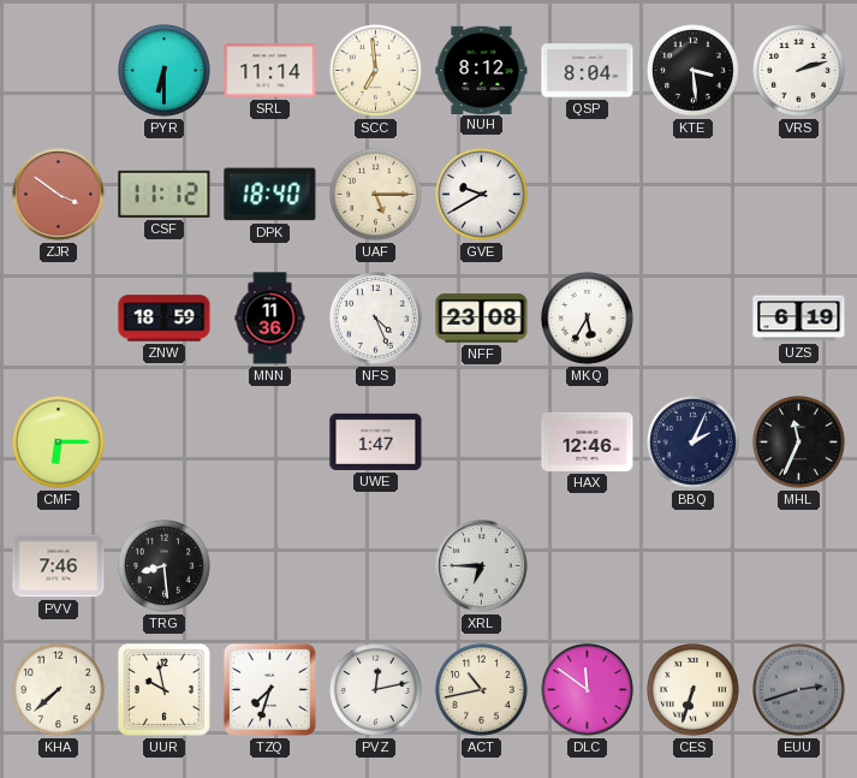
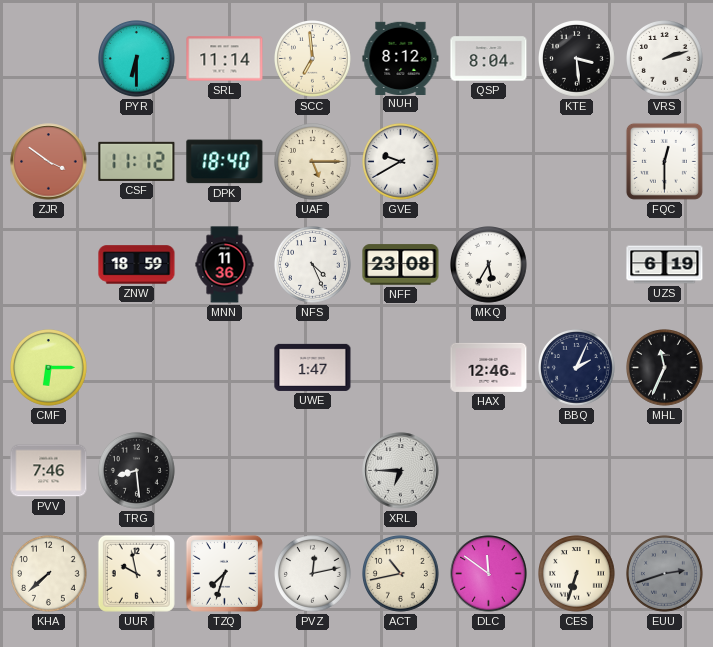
FQC: none -> 12:30
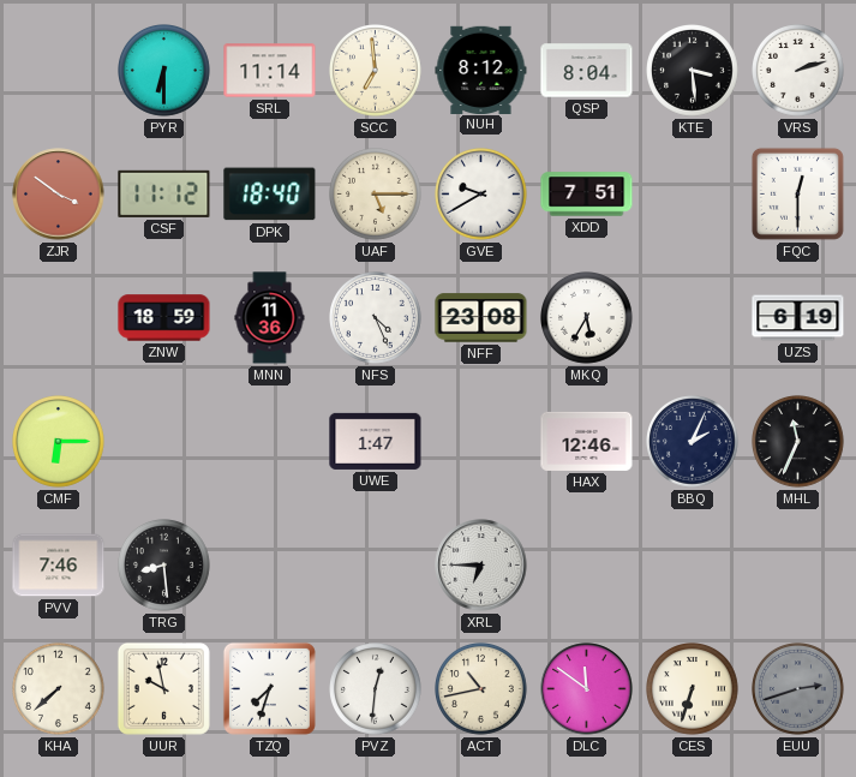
XDD: none -> 7:51
PVZ: 12:13 -> 12:31
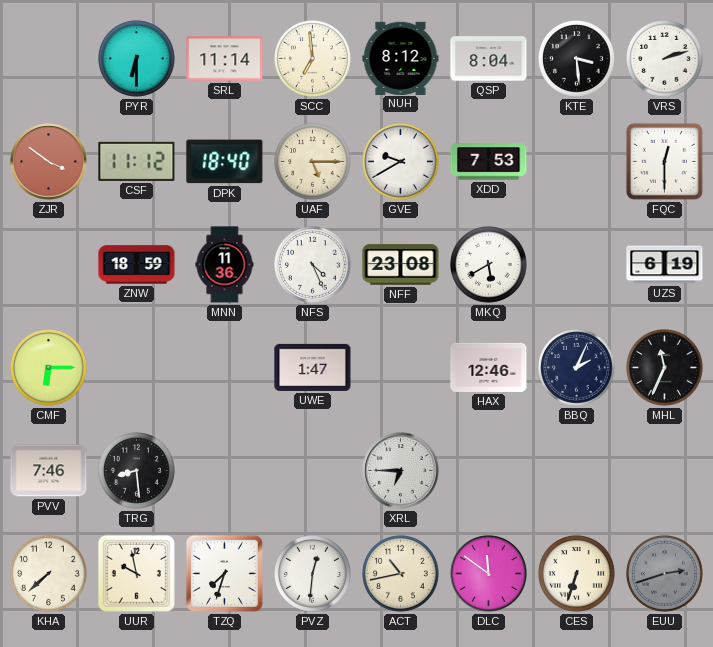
XDD: 7:51 -> 7:53
MKQ: 5:35 -> 5:40
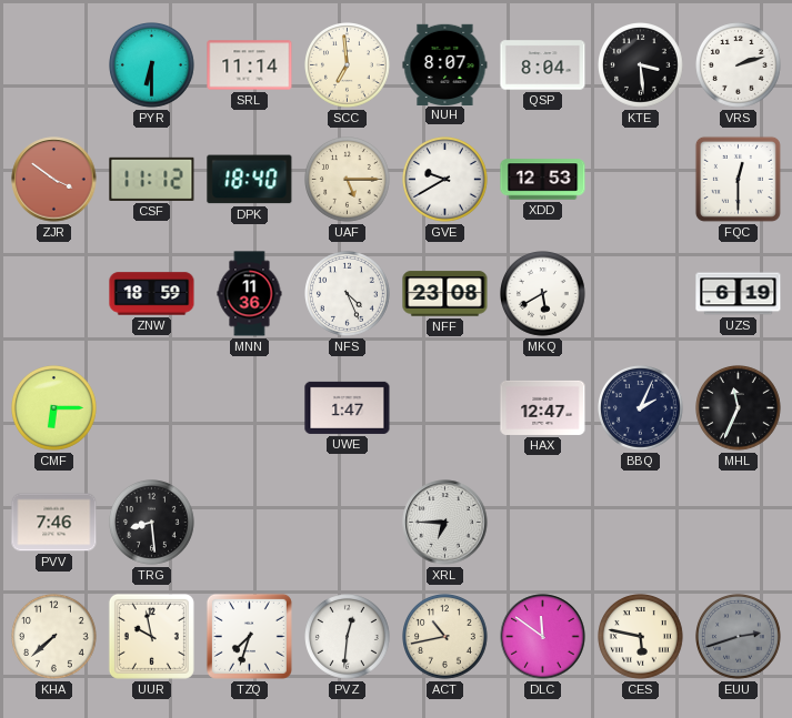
NUH: 8:12 -> 8:07
XDD: 7:53 -> 12:53
HAX: 12:46 -> 12:47
CES: 6:33 -> 5:47
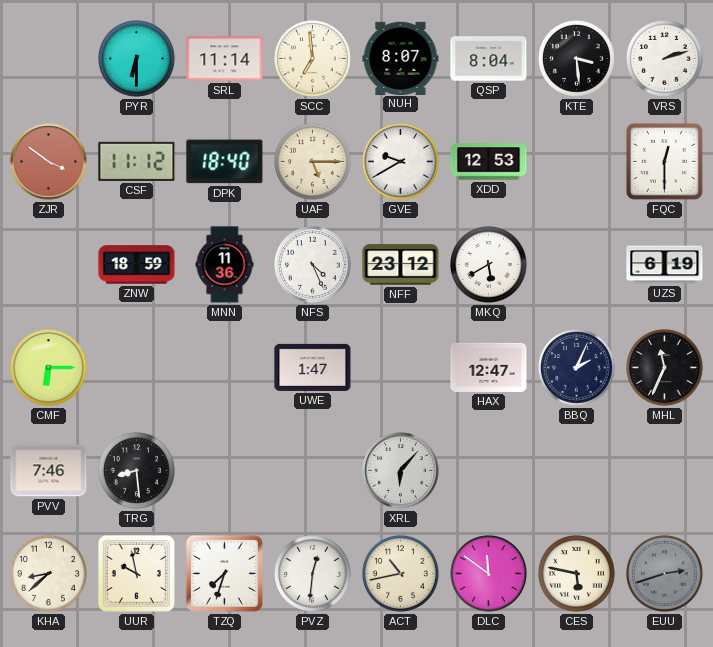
NFF: 23:08 -> 23:12
XRL: 6:45 -> 6:07
KHA: 7:38 -> 8:38
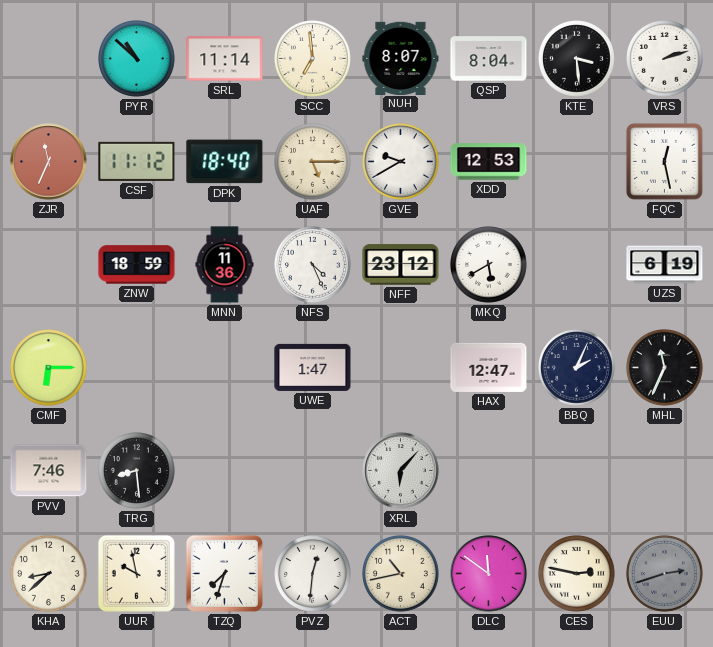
PYR: 6:30 -> 10:52
ZJR: 3:51 -> 11:34
FQC: 12:30 -> 12:28
CES: 5:47 -> 2:47
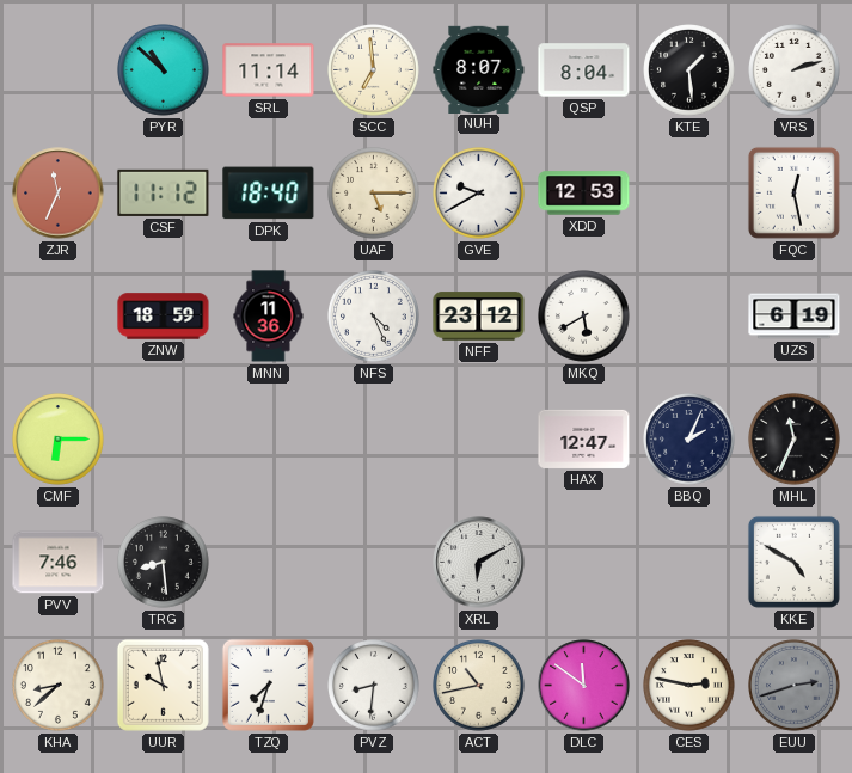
KTE: 3:29 -> 1:29
UWE: 1:47 -> none
XRL: 6:07 -> 6:10
KKE: none -> 4:50
PVZ: 12:31 -> 8:31
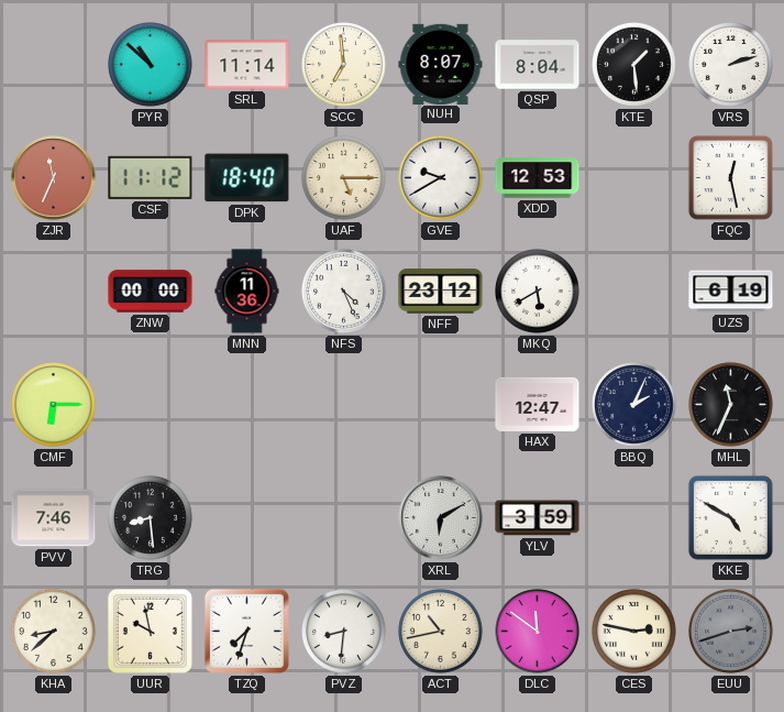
ZNW: 18:59 -> 00:00
YLV: none -> 3:59
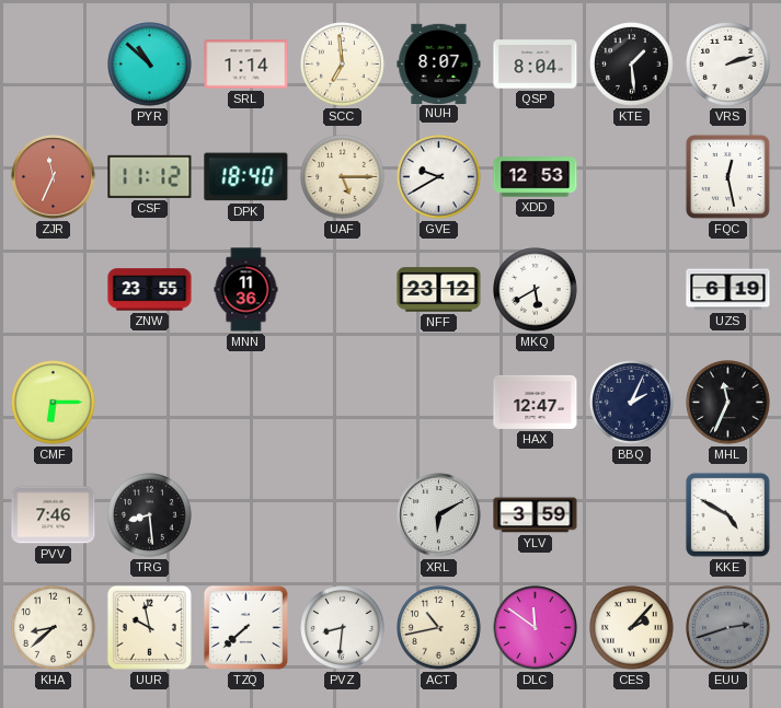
SRL: 11:14 -> 1:14
ZNW: 00:00 -> 23:55
NFS: 4:26 -> none
TZQ: 7:33 -> 7:38
CES: 2:47 -> 2:07
